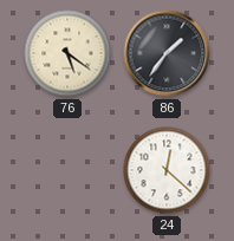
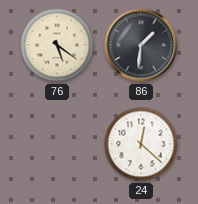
86: 1:36 -> 1:31
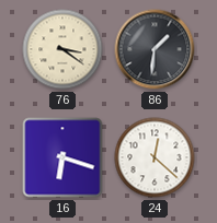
76: 5:21 -> 3:21
16: none -> 6:18
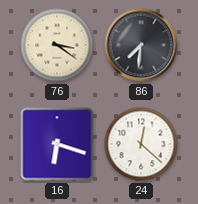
86: 1:31 -> 7:31
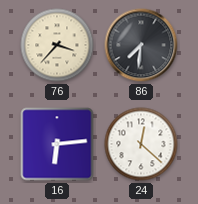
76: 3:21 -> 3:37
16: 6:18 -> 6:14
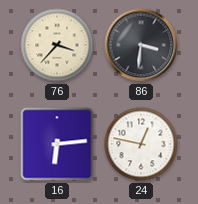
86: 7:31 -> 3:31
24: 12:22 -> 12:47
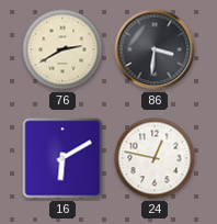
76: 3:37 -> 2:40
16: 6:14 -> 6:10
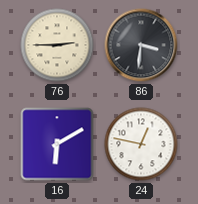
76: 2:40 -> 2:45
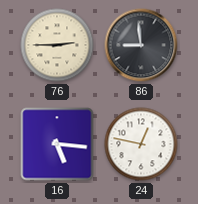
86: 3:31 -> 8:59
16: 6:10 -> 5:16
